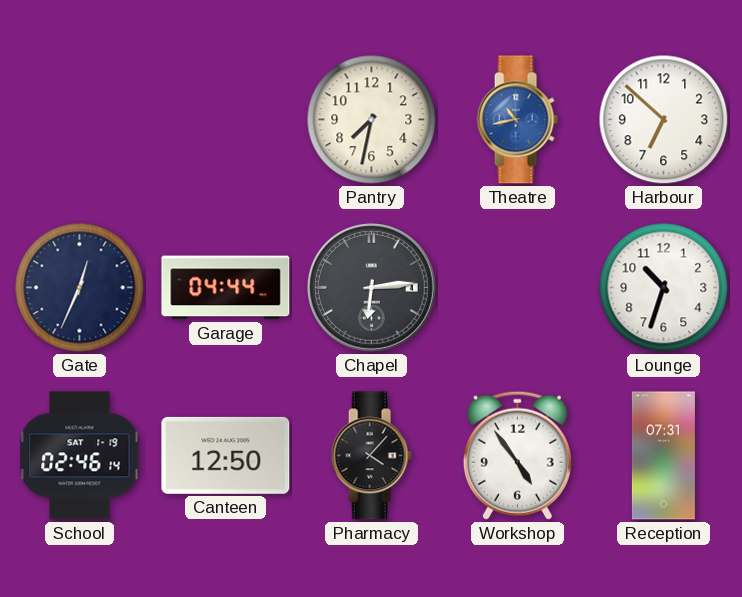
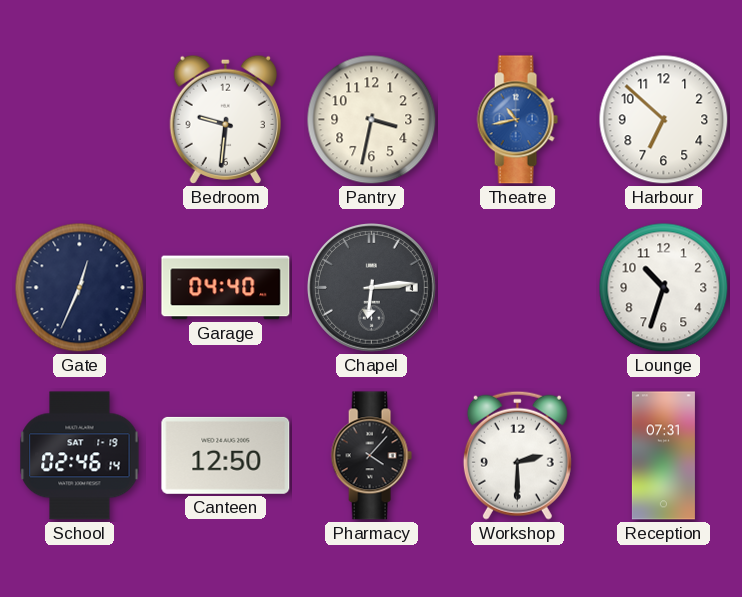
Bedroom: none -> 9:31
Pantry: 7:32 -> 3:32
Garage: 04:44 -> 04:40
Workshop: 4:54 -> 2:30
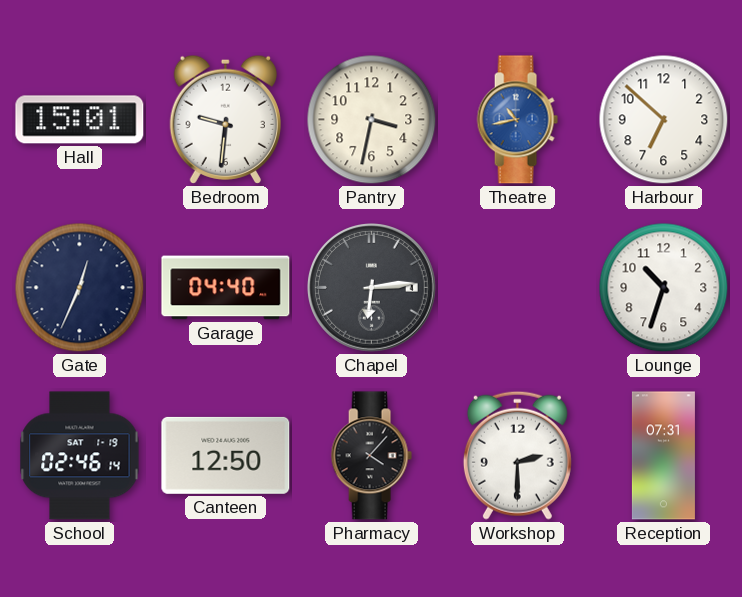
Hall: none -> 15:01
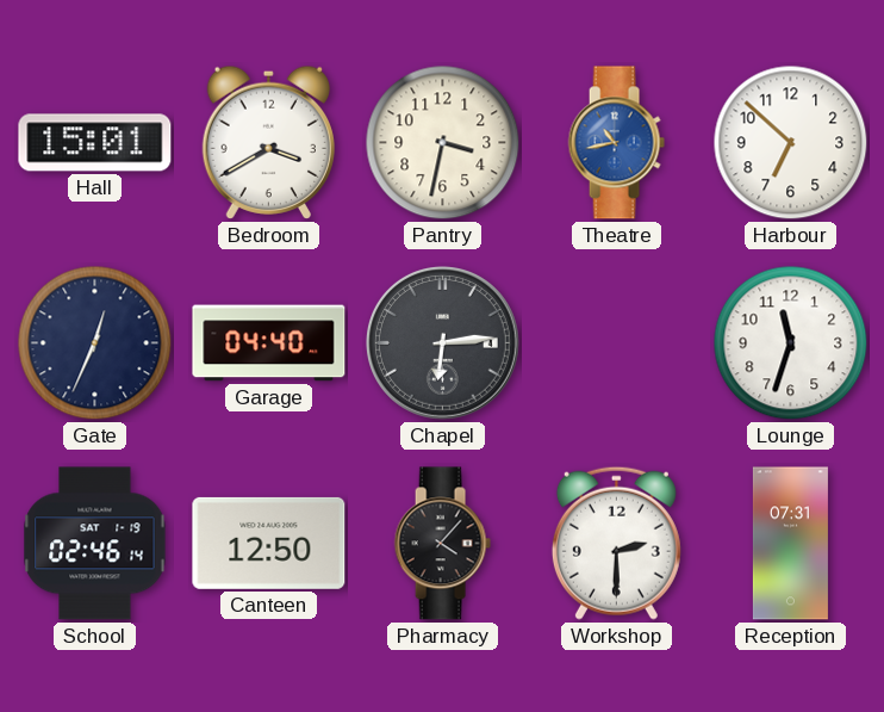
Bedroom: 9:31 -> 3:40
Lounge: 10:33 -> 11:33
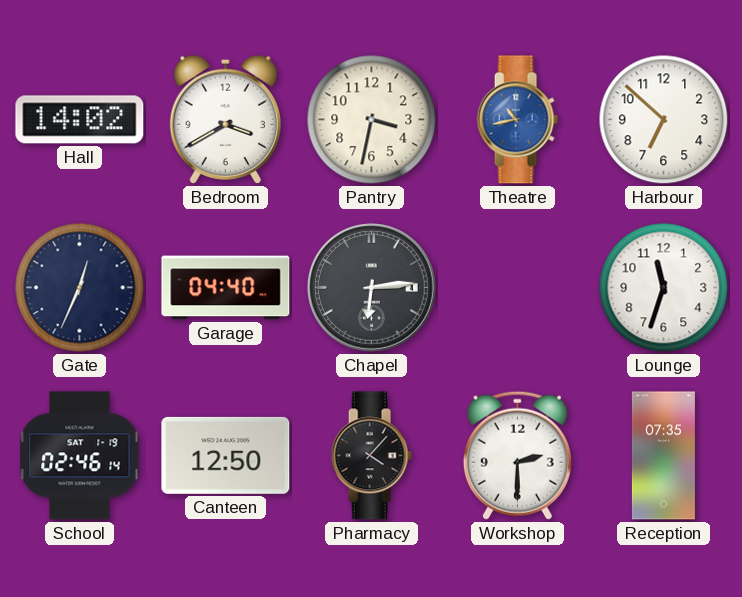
Hall: 15:01 -> 14:02
Reception: 07:31 -> 07:35
